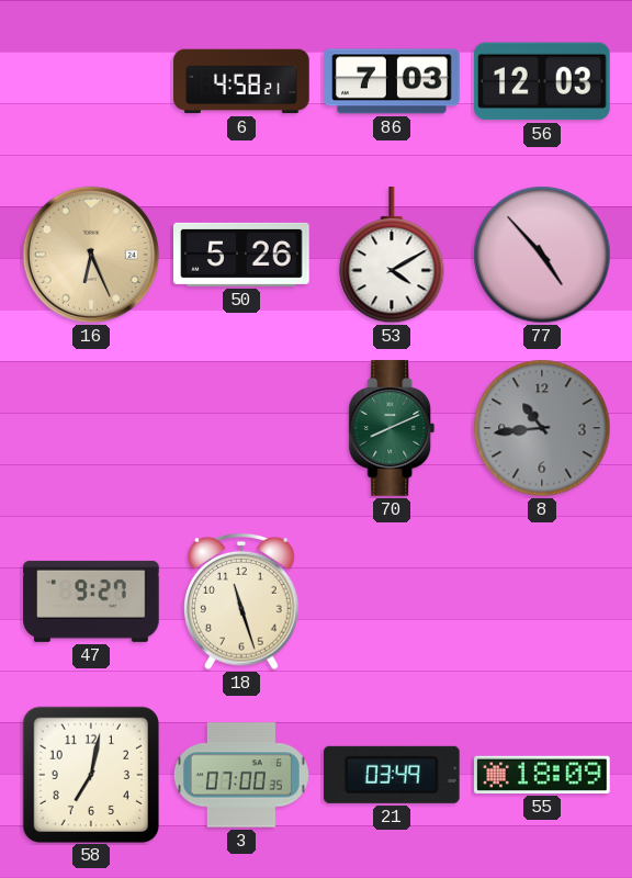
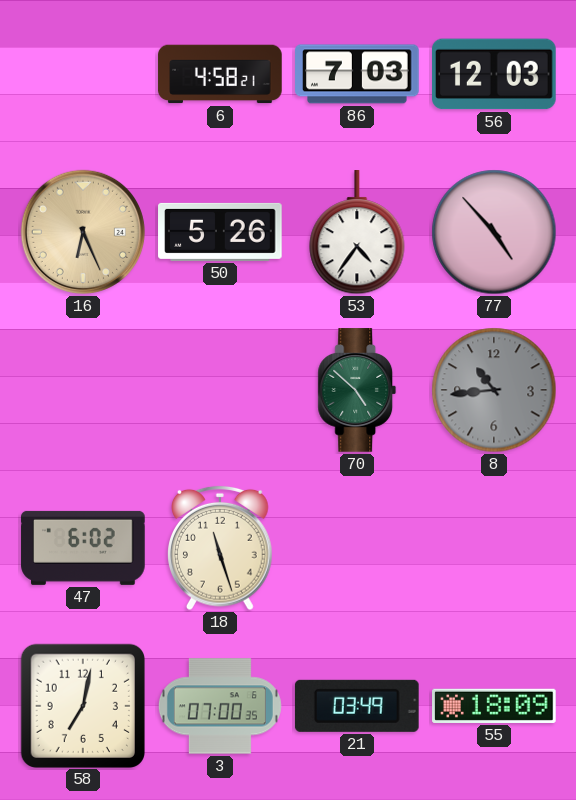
53: 4:10 -> 4:36
70: 8:11 -> 4:52
47: 9:27 -> 6:02
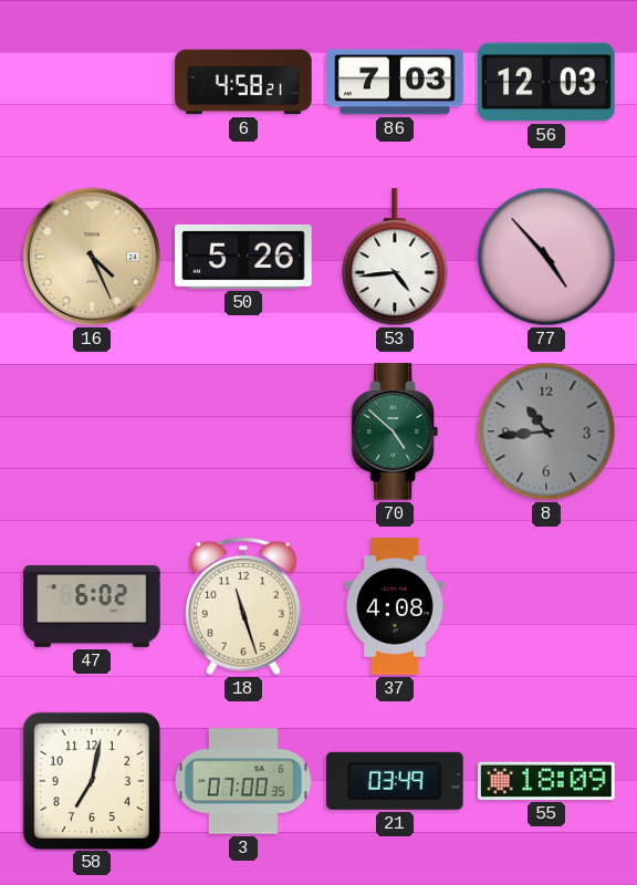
16: 6:26 -> 4:26
53: 4:36 -> 4:44
37: none -> 4:08
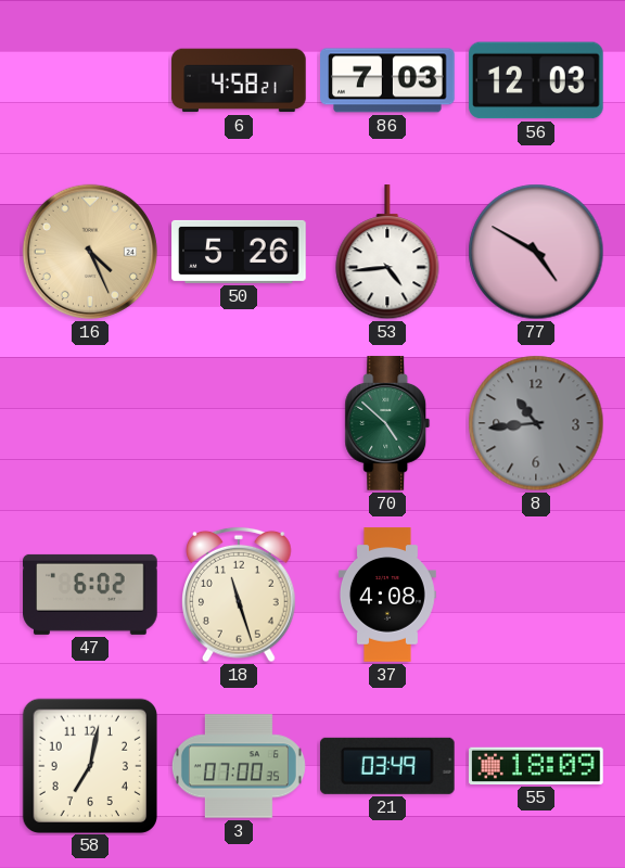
77: 4:53 -> 4:50
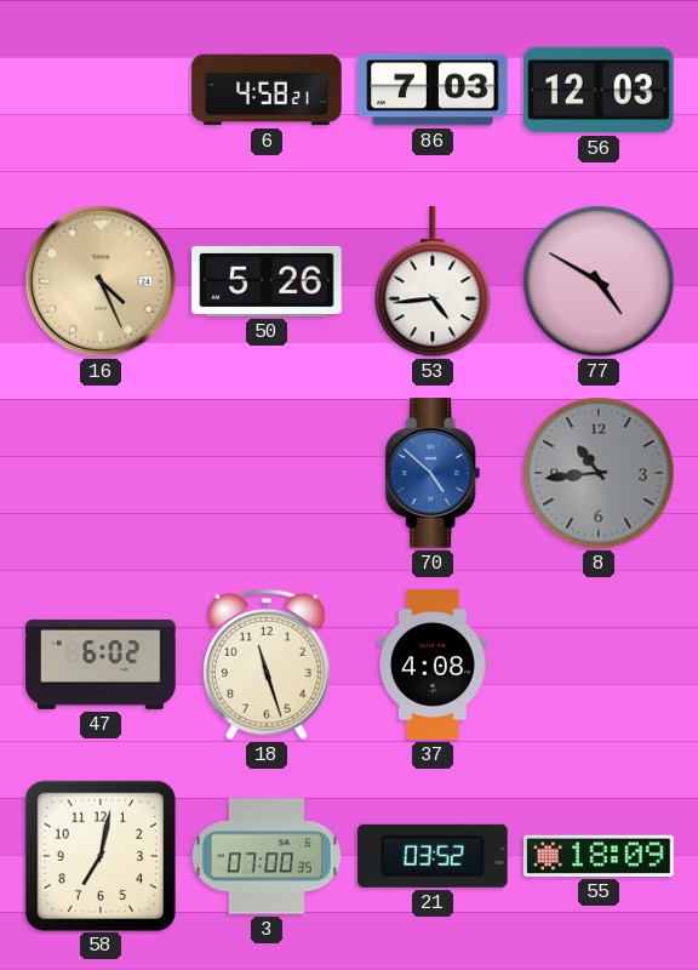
70 dial: green -> blue
21: 03:49 -> 03:52
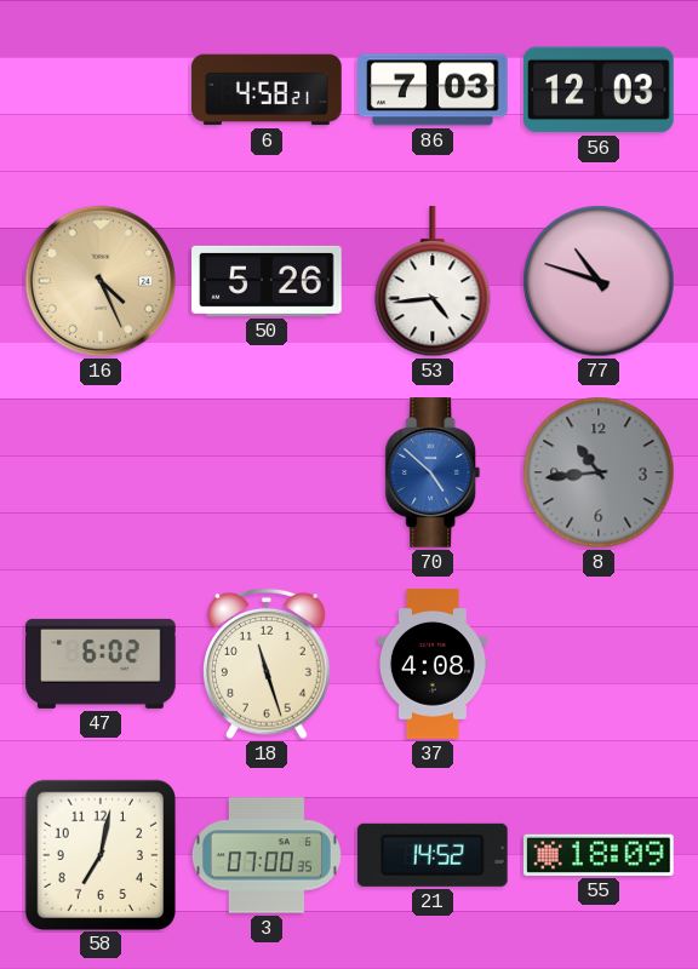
77: 4:50 -> 10:48
21: 03:52 -> 14:52
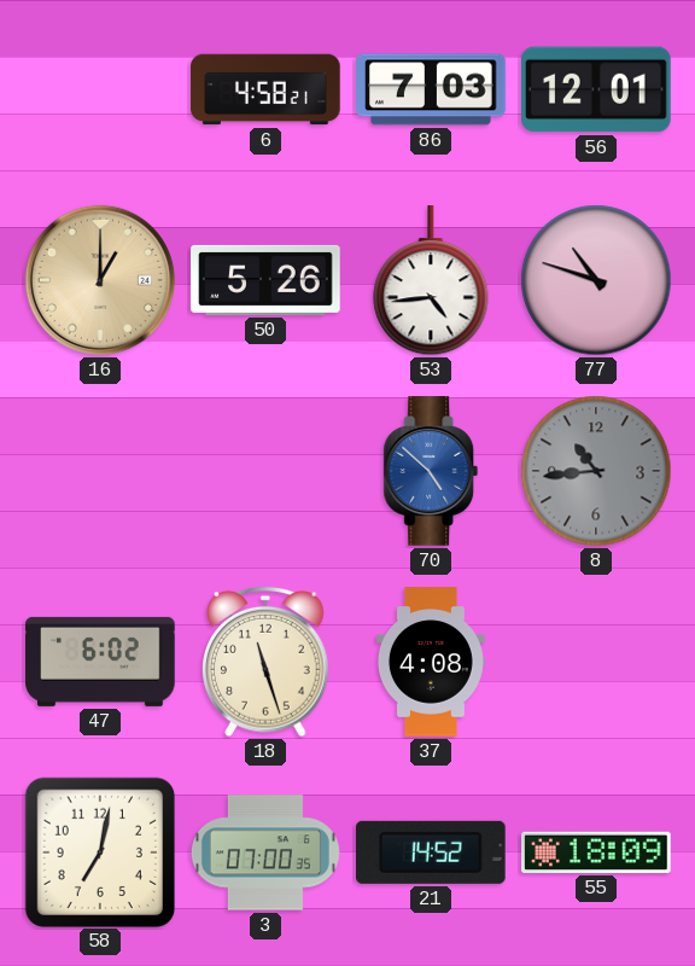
56: 12:03 -> 12:01
16: 4:26 -> 1:00
